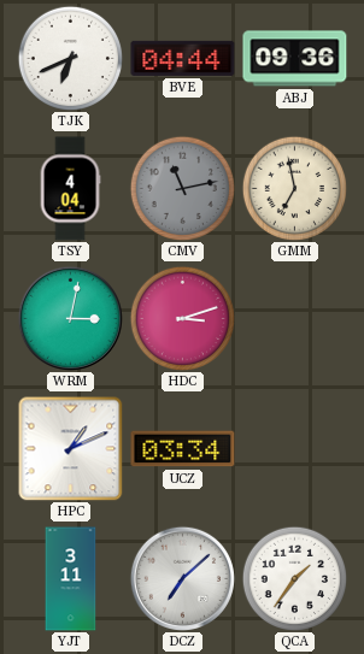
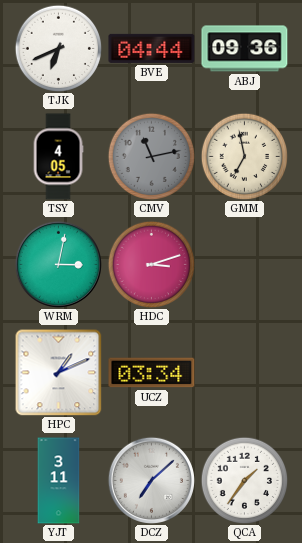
TSY: 4:04 -> 4:05
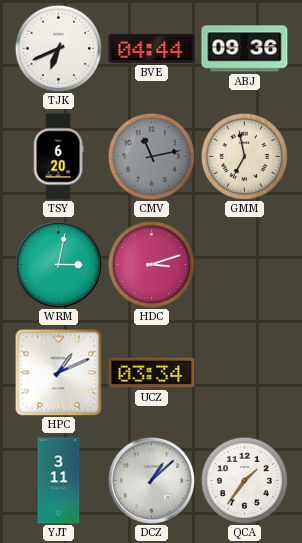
TSY: 4:05 -> 6:20
DCZ: 7:08 -> 1:08
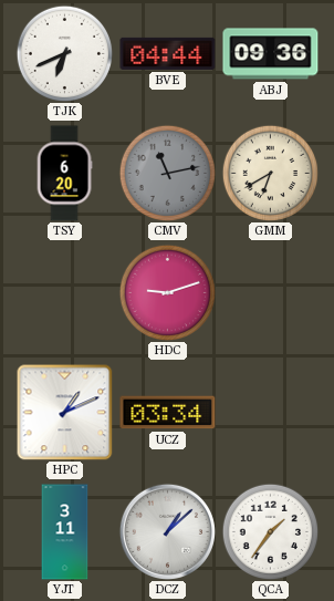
GMM: 6:58 -> 6:40
WRM: 3:02 -> none
HDC: 3:12 -> 9:12
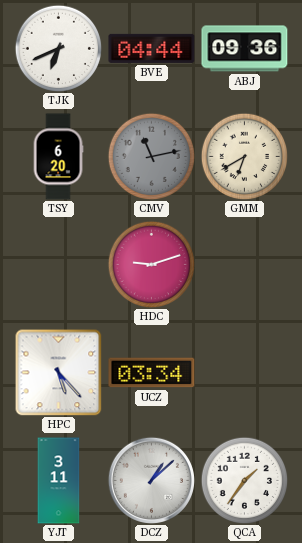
HPC: 1:11 -> 5:23
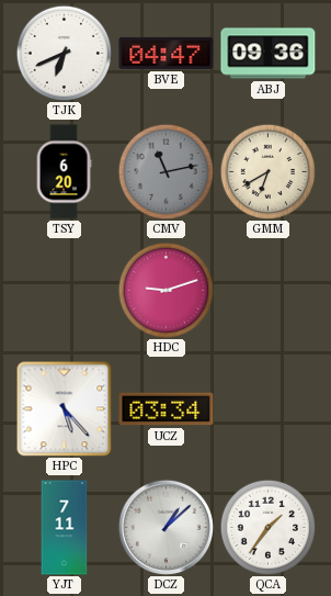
BVE: 04:44 -> 04:47
YJT: 3:11 -> 7:11
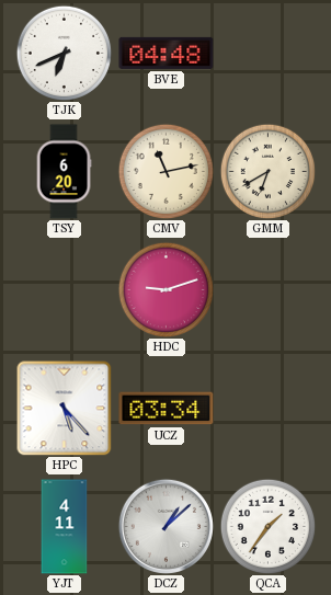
BVE: 04:47 -> 04:48
ABJ: 09:36 -> none
CMV dial: grey -> cream
YJT: 7:11 -> 4:11
